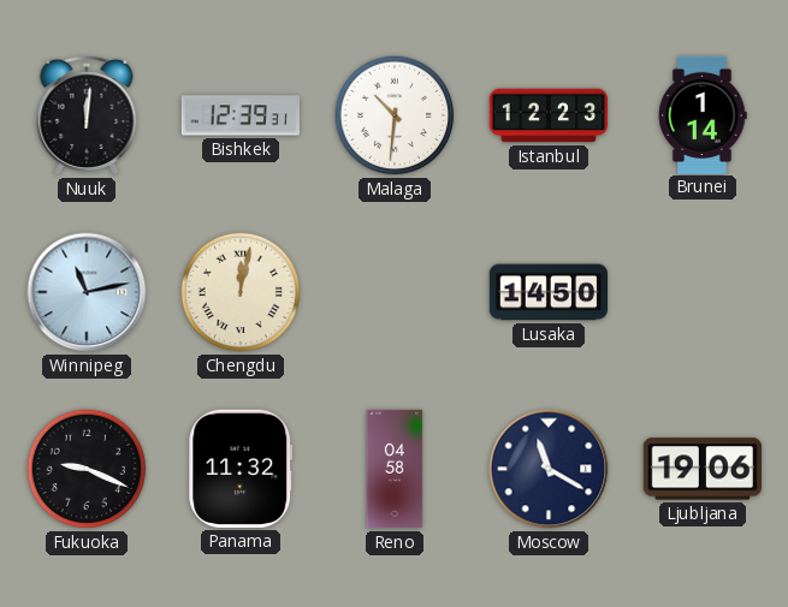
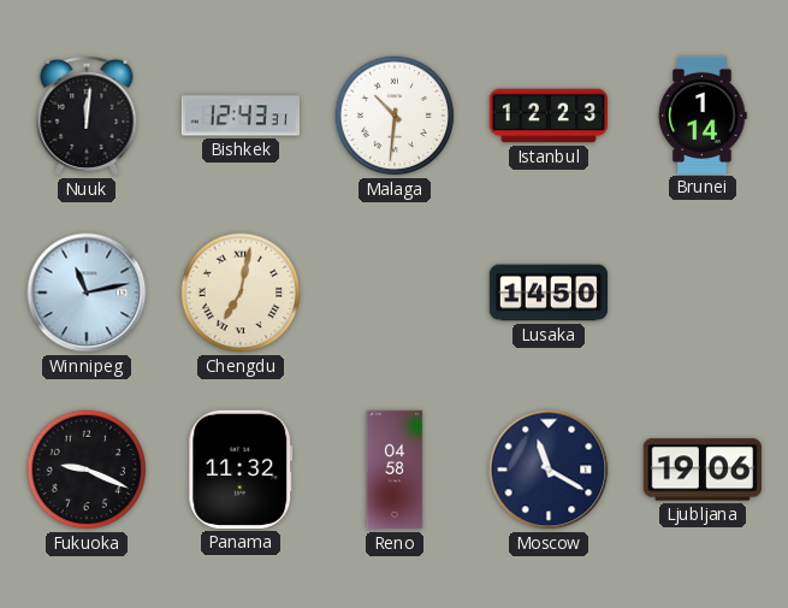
Bishkek: 12:39 -> 12:43
Chengdu: 12:02 -> 7:02
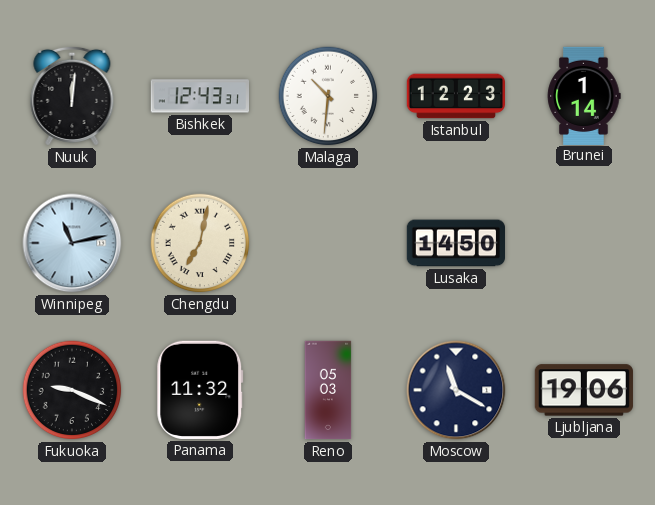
Reno: 04:58 -> 05:03
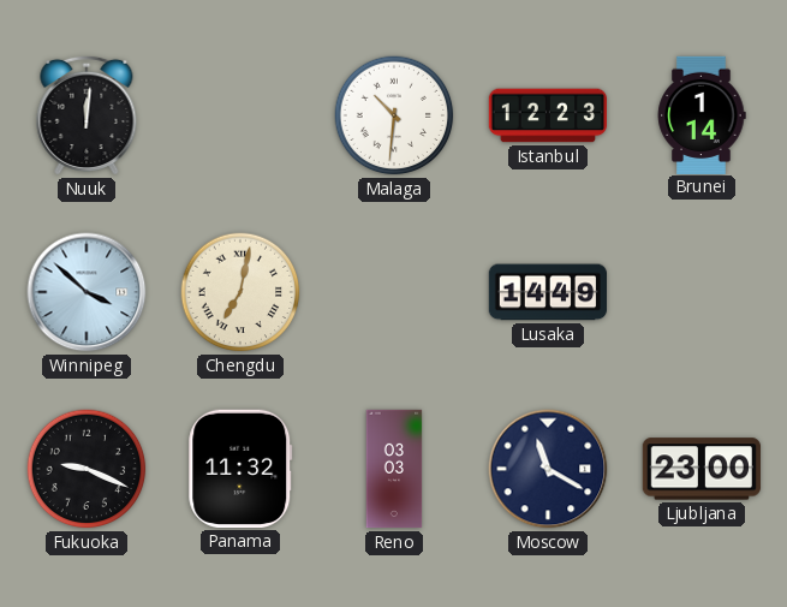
Bishkek: 12:43 -> none
Winnipeg: 11:13 -> 3:52
Lusaka: 14:50 -> 14:49
Reno: 05:03 -> 03:03
Ljubljana: 19:06 -> 23:00
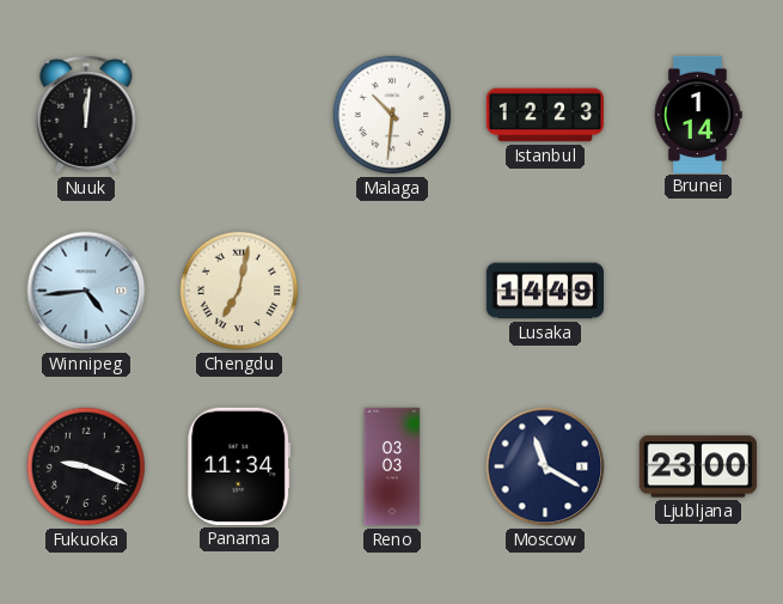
Winnipeg: 3:52 -> 4:44
Panama: 11:32 -> 11:34
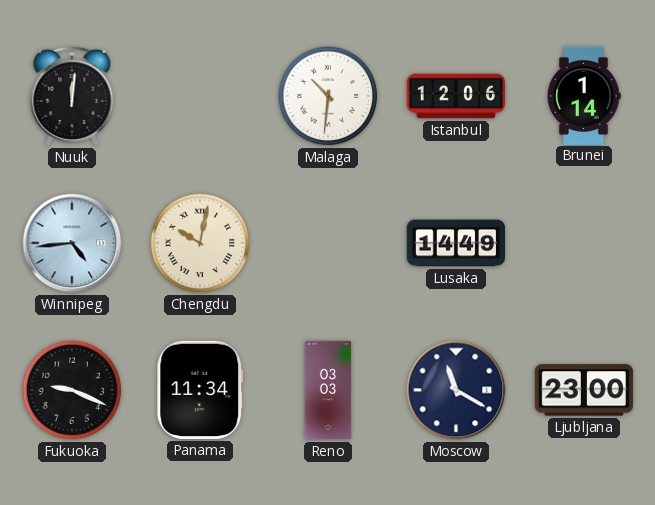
Istanbul: 12:23 -> 12:06
Chengdu: 7:02 -> 10:02
